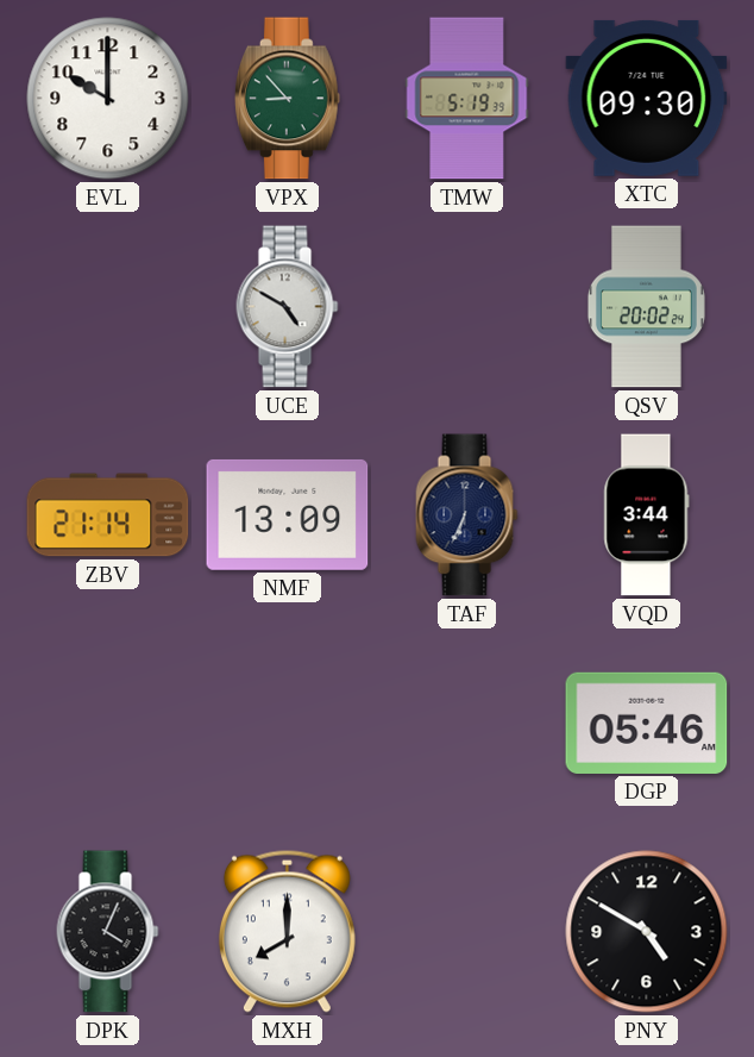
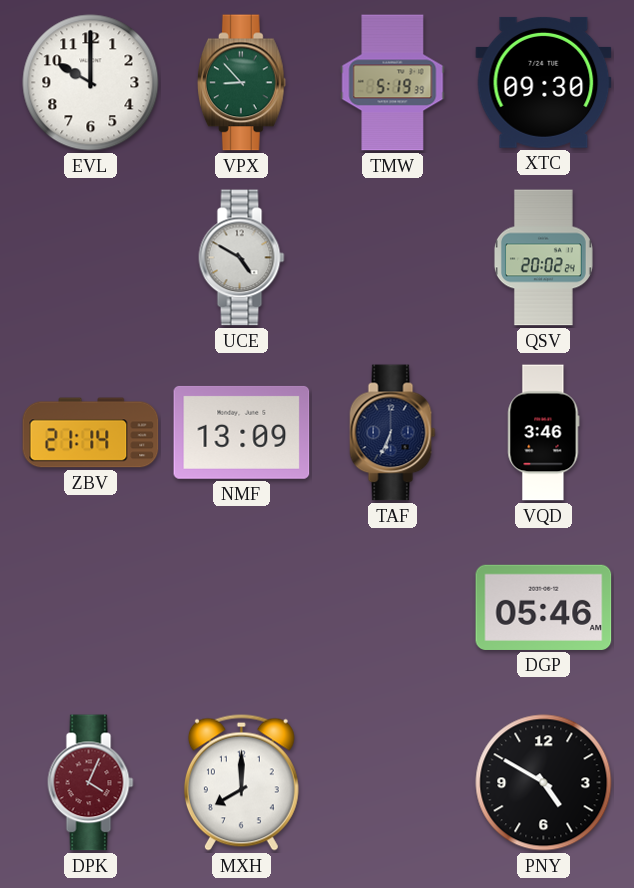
VQD: 3:44 -> 3:46
DPK dial: black -> burgundy
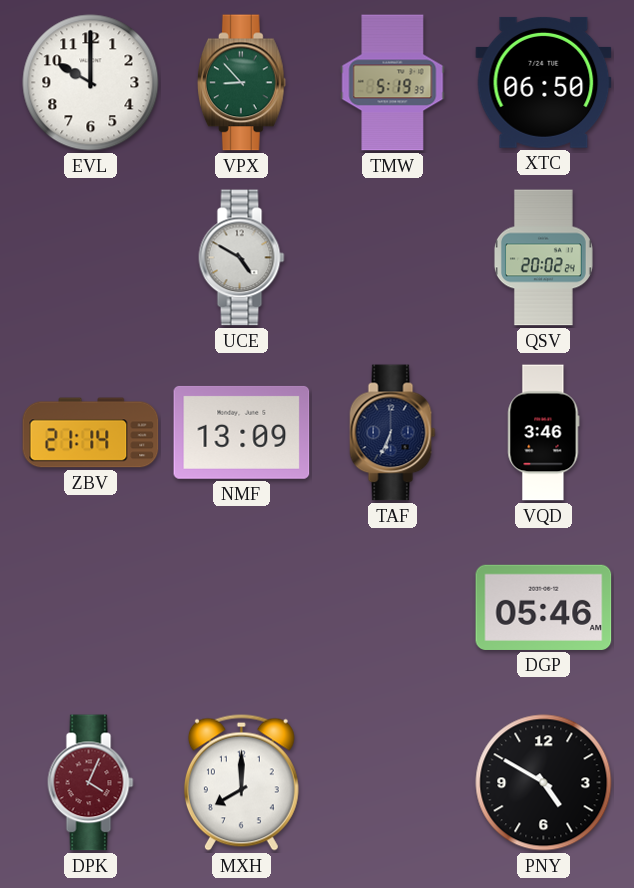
XTC: 09:30 -> 06:50
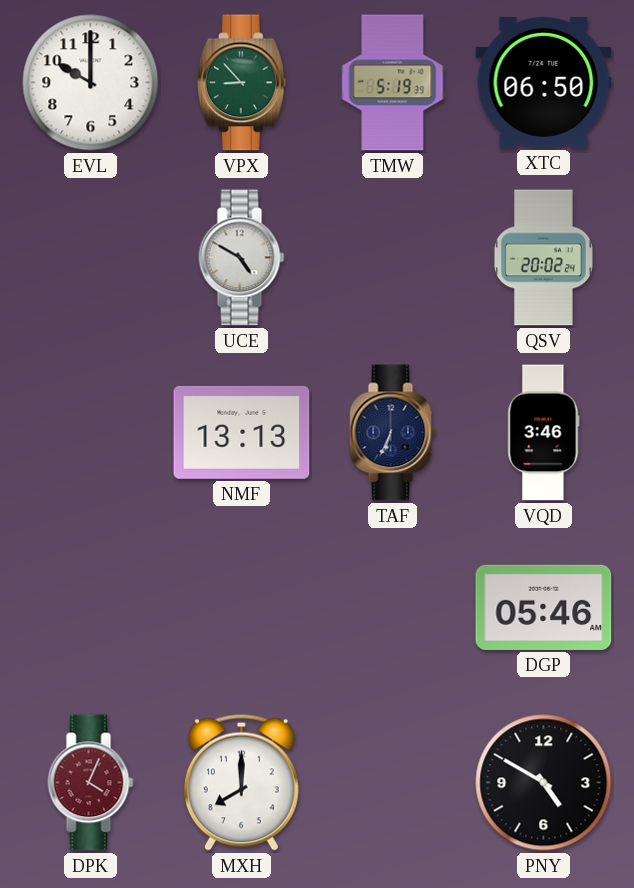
ZBV: 21:14 -> none
NMF: 13:09 -> 13:13
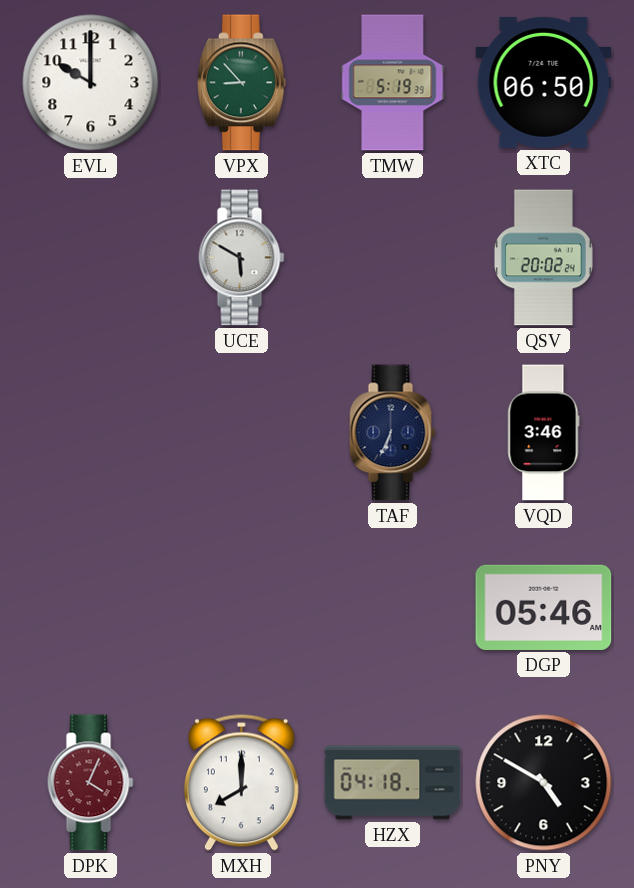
UCE: 4:50 -> 5:50
NMF: 13:13 -> none
HZX: none -> 04:18
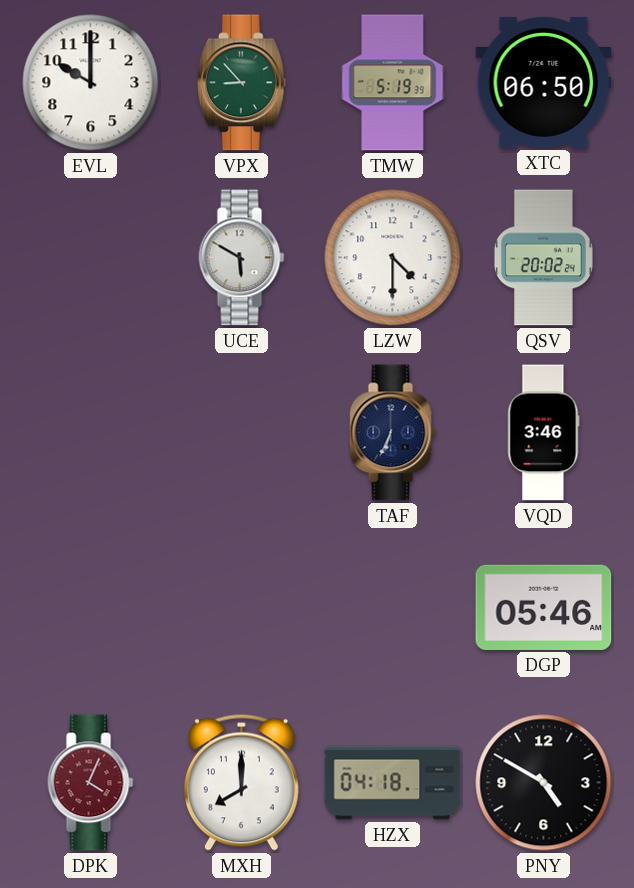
LZW: none -> 4:30
